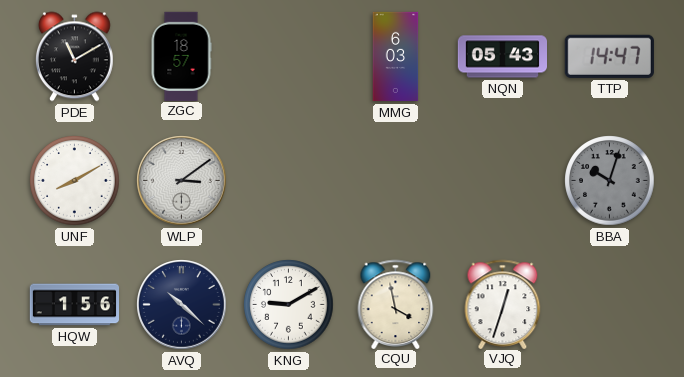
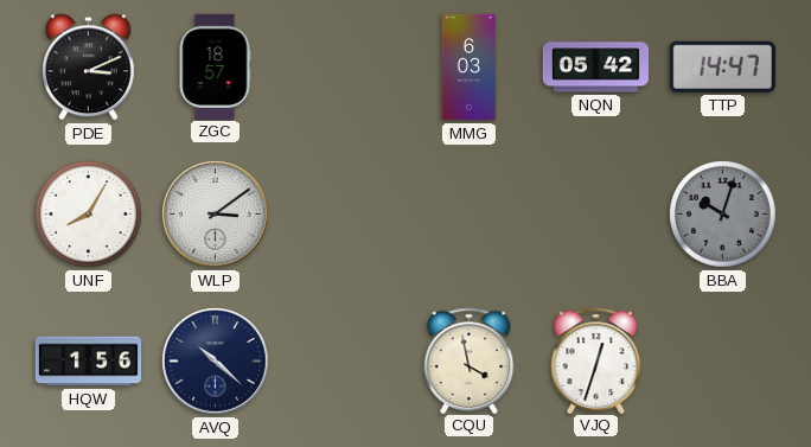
PDE: 11:10 -> 3:11
NQN: 05:43 -> 05:42
UNF: 8:10 -> 8:05
KNG: 9:10 -> none
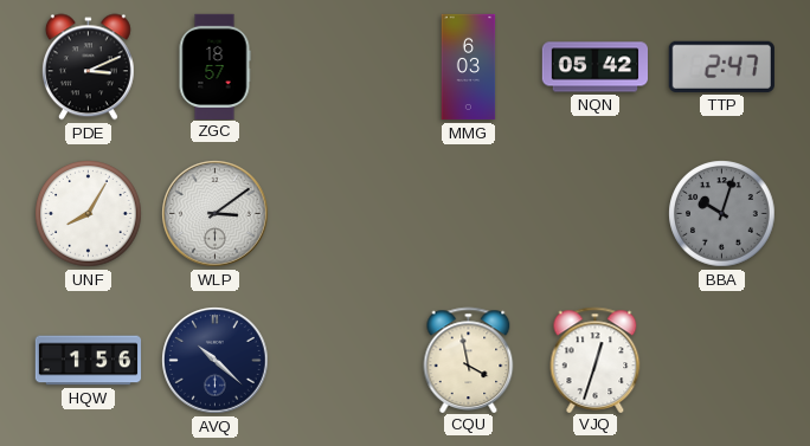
TTP: 14:47 -> 2:47
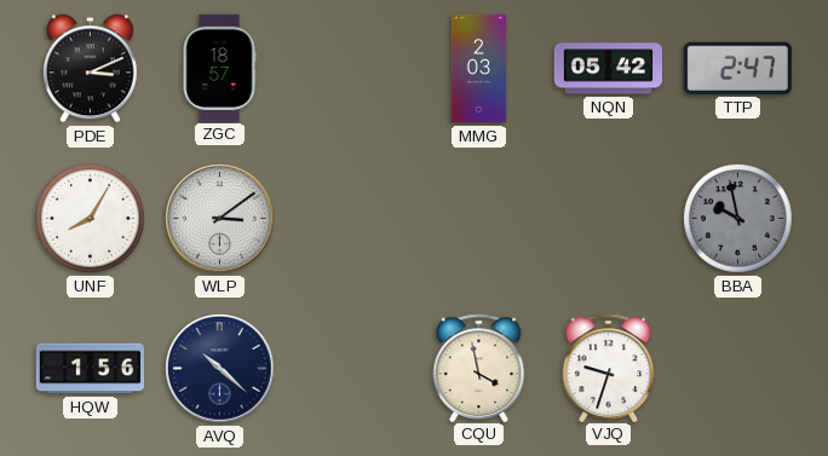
MMG: 6:03 -> 2:03
BBA: 10:03 -> 9:58
VJQ: 12:33 -> 9:33
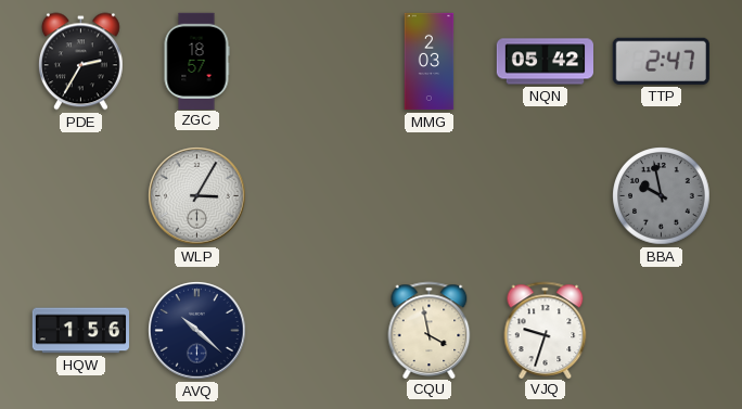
PDE: 3:11 -> 2:35
UNF: 8:05 -> none
WLP: 3:09 -> 3:05
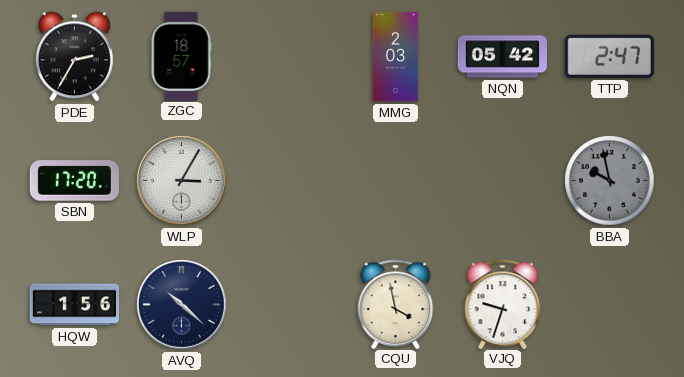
SBN: none -> 17:20
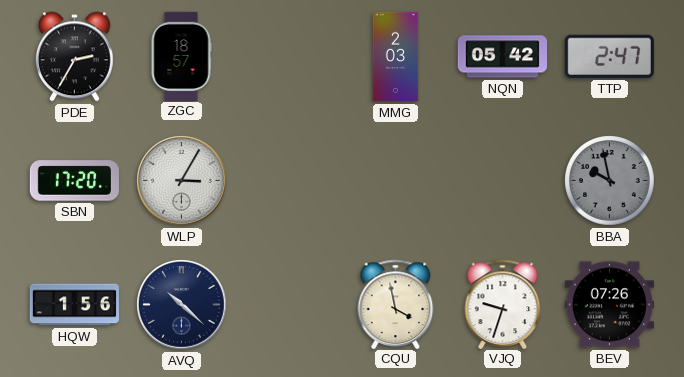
BEV: none -> 07:26
